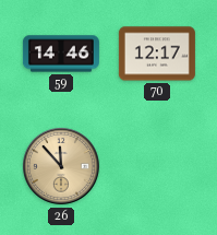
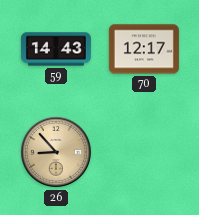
59: 14:46 -> 14:43
26: 11:53 -> 8:53
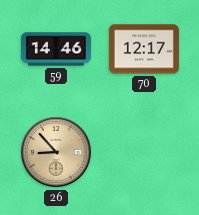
59: 14:43 -> 14:46
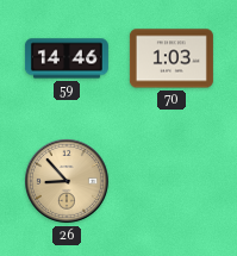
70: 12:17 -> 1:03
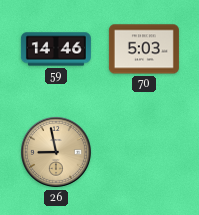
70: 1:03 -> 5:03
26: 8:53 -> 8:58
